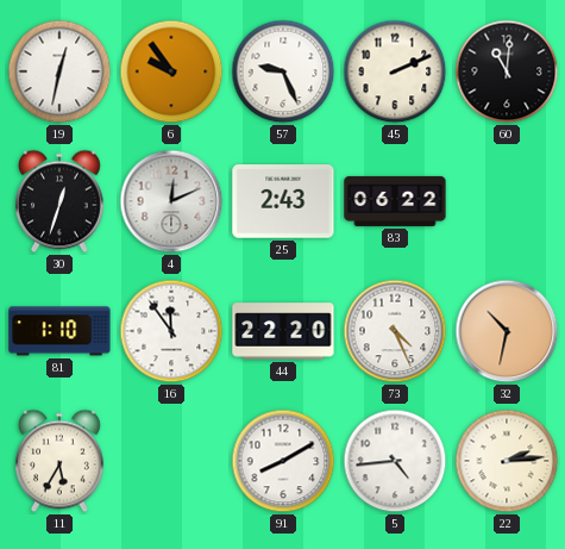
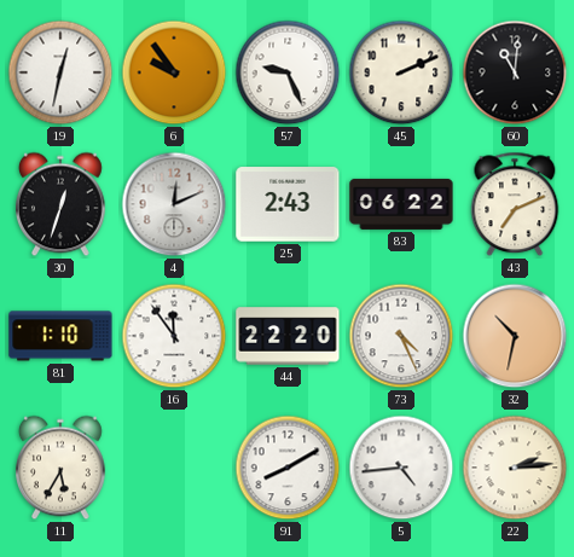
43: none -> 7:11
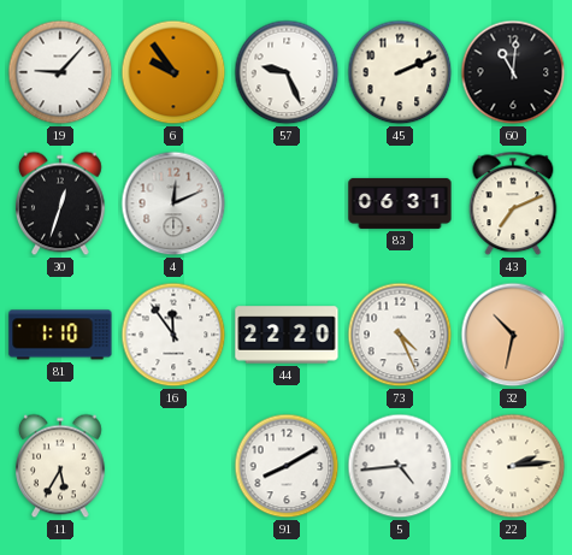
19: 12:32 -> 9:07
25: 2:43 -> none
83: 06:22 -> 06:31
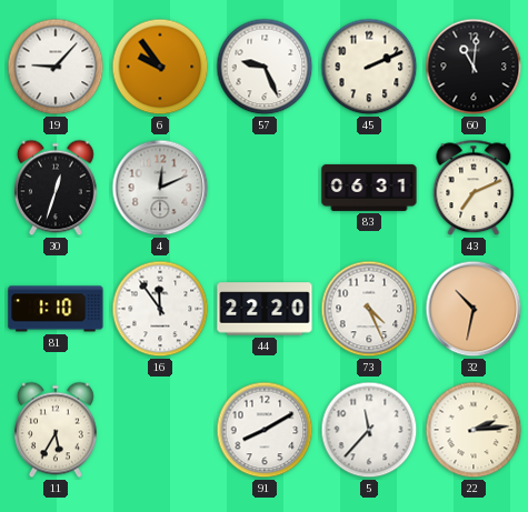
5: 4:44 -> 11:37
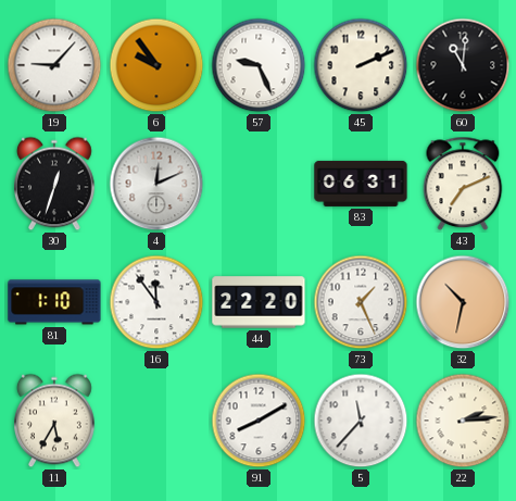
73: 4:26 -> 1:26
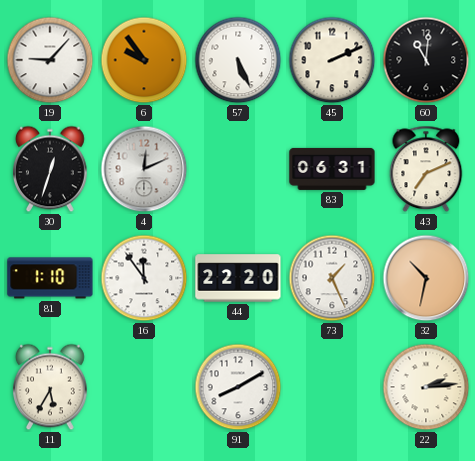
57: 9:26 -> 5:26
5: 11:37 -> none
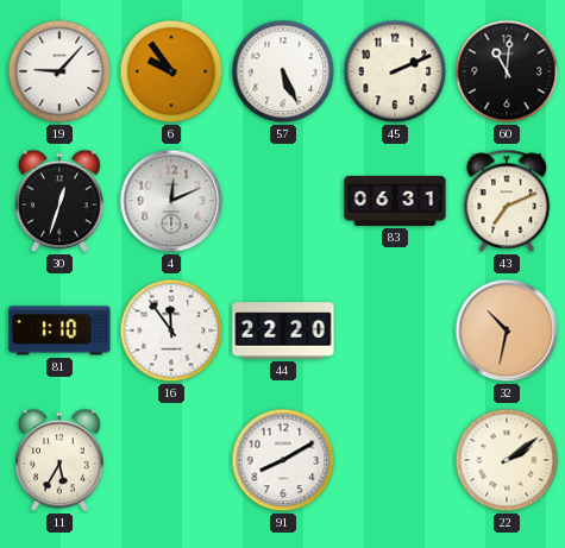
73: 1:26 -> none
22: 2:14 -> 2:09
